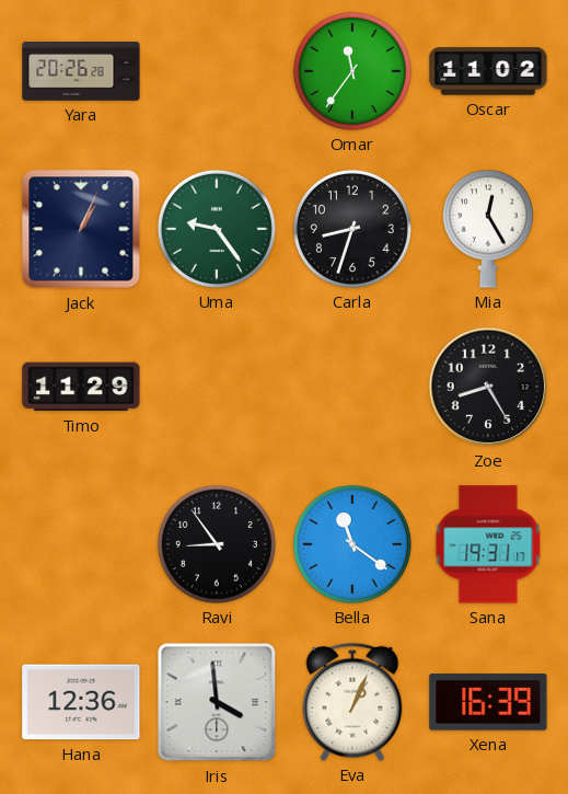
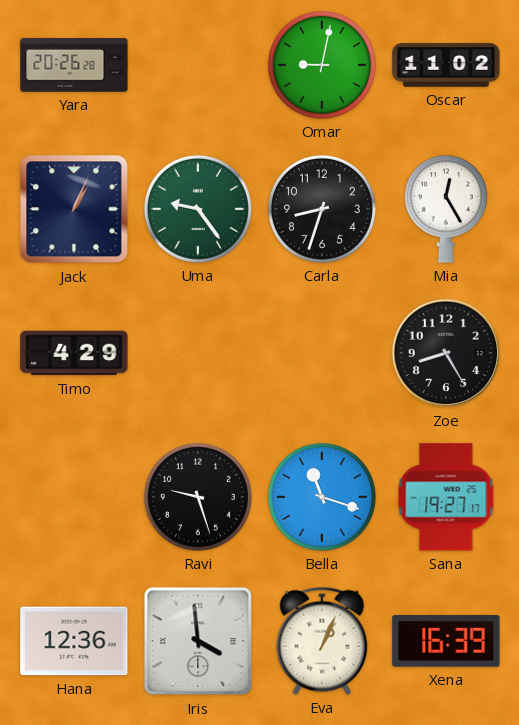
Omar: 11:36 -> 9:02
Timo: 11:29 -> 4:29
Ravi: 8:54 -> 9:27
Bella: 11:21 -> 11:18
Sana: 19:31 -> 19:27
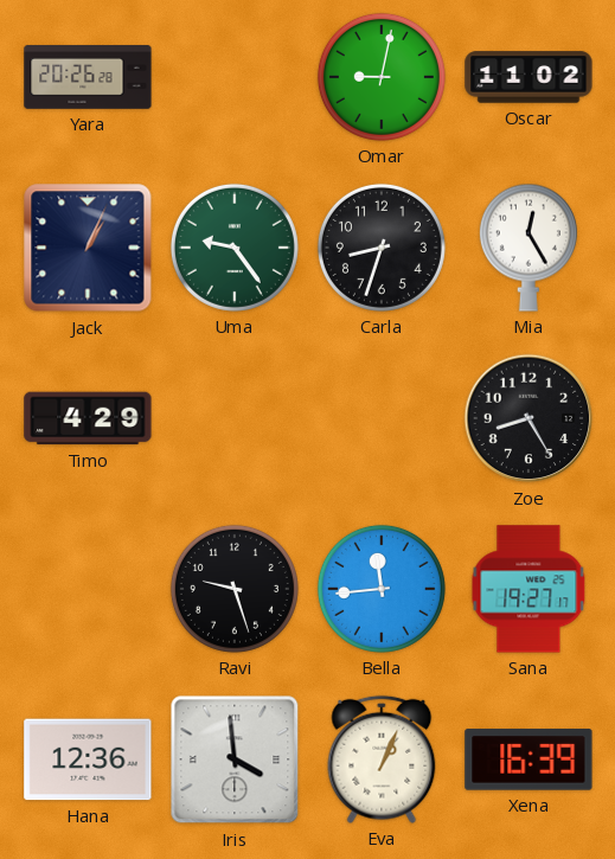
Bella: 11:18 -> 11:44
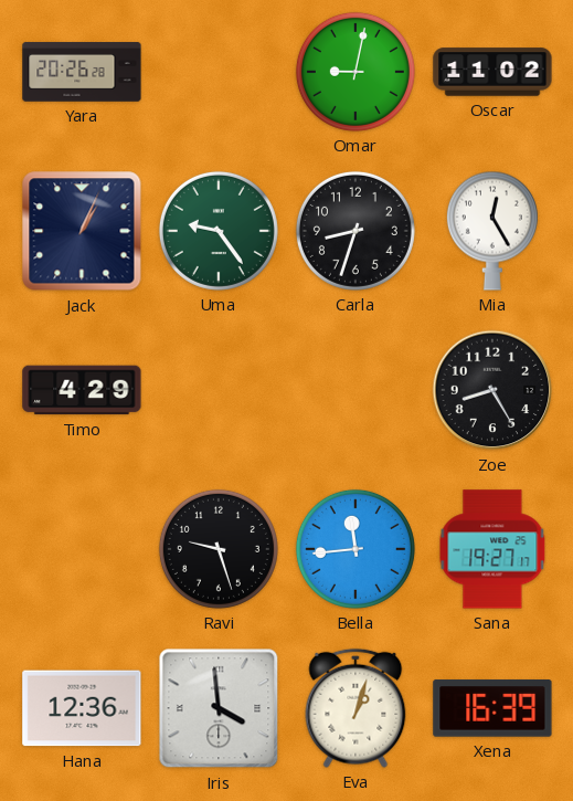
Eva: 1:04 -> 1:03
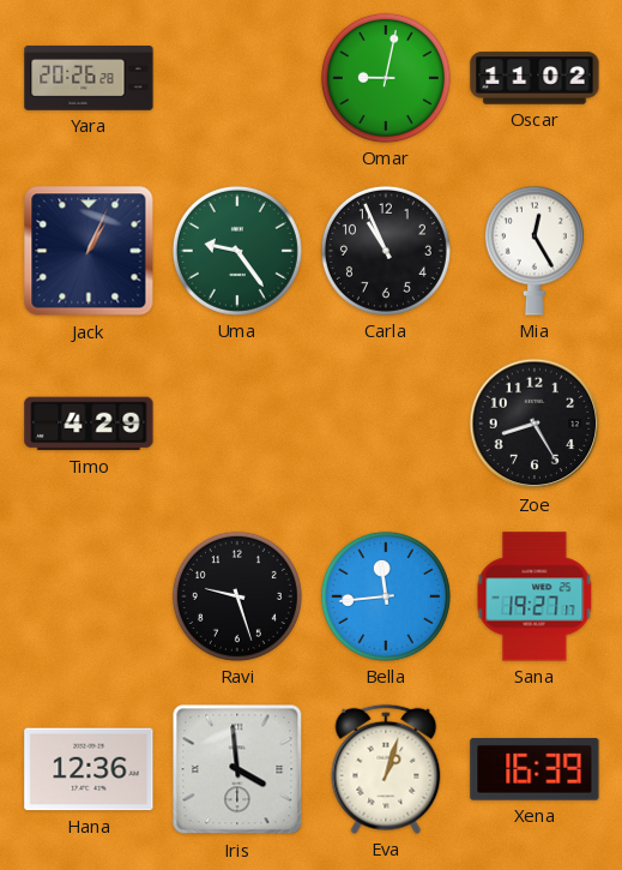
Carla: 8:33 -> 10:56
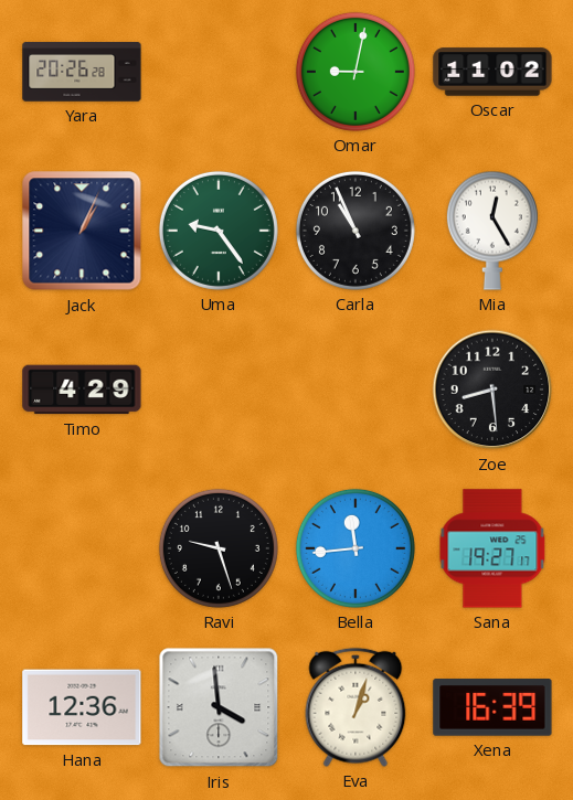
Zoe: 8:25 -> 8:29
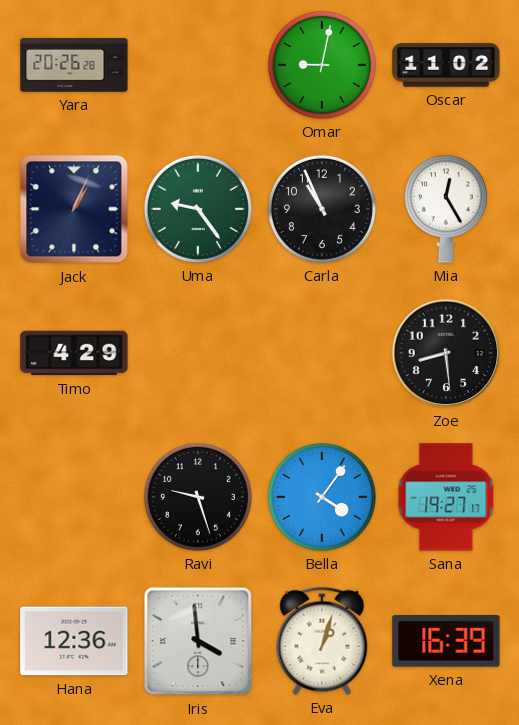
Bella: 11:44 -> 4:06
